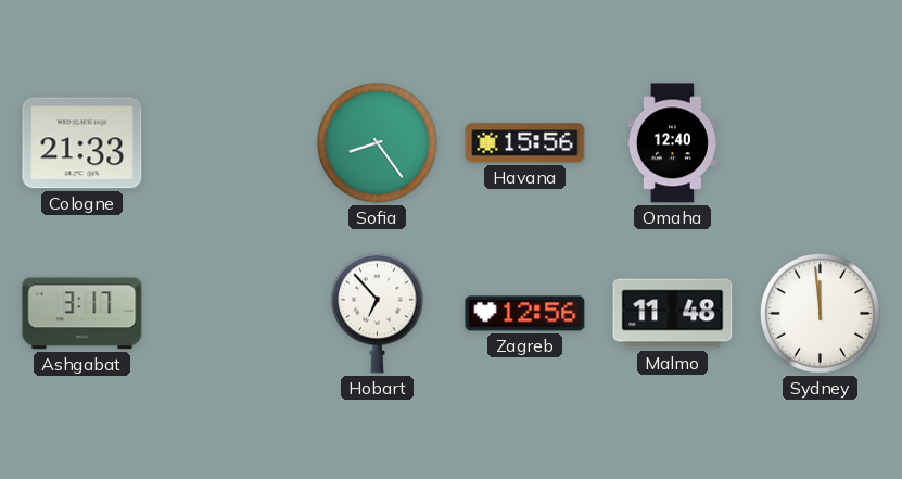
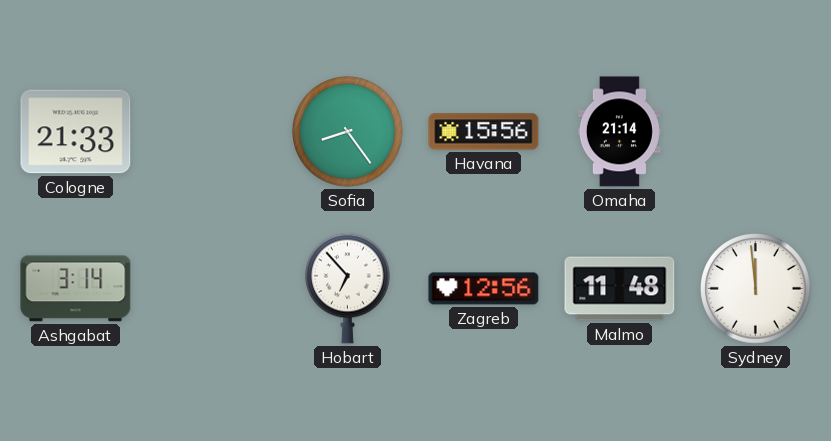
Omaha: 12:40 -> 21:14
Ashgabat: 3:17 -> 3:14
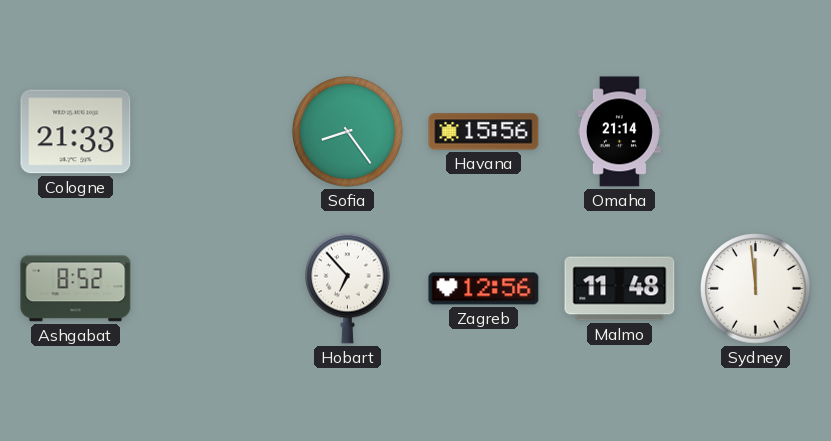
Ashgabat: 3:14 -> 8:52
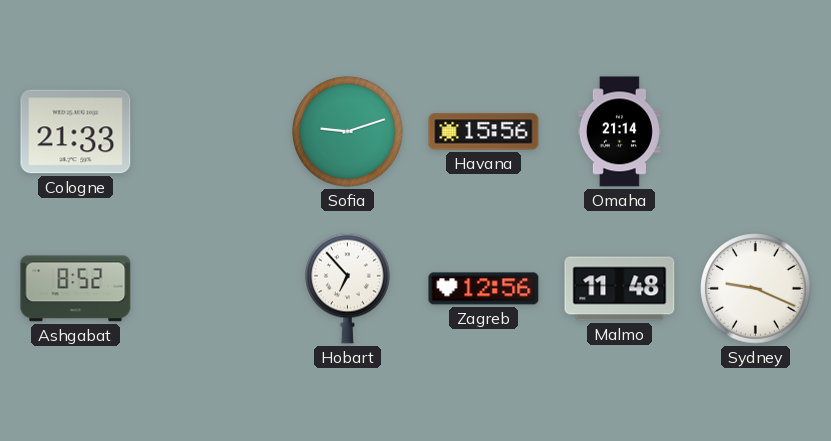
Sofia: 8:24 -> 9:12
Sydney: 11:59 -> 9:19
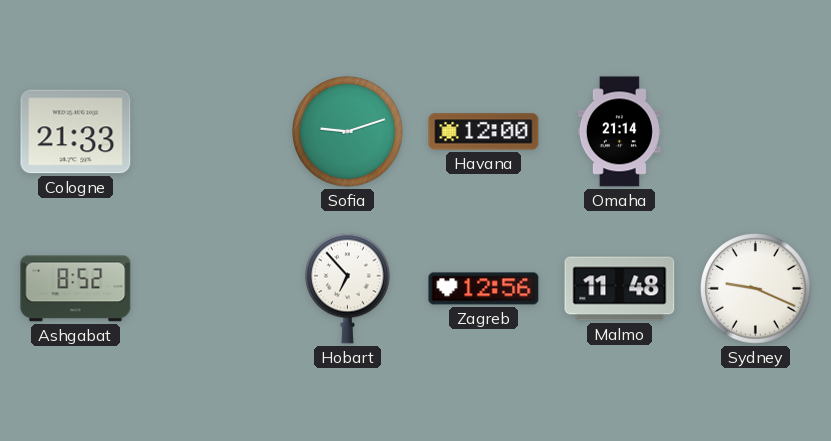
Havana: 15:56 -> 12:00
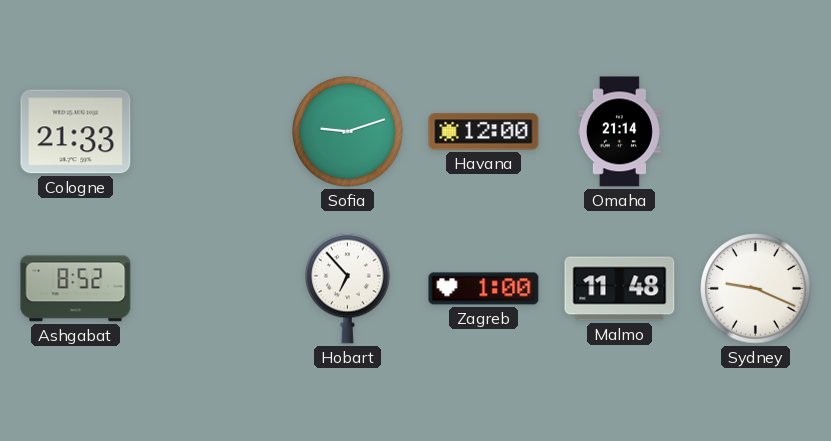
Zagreb: 12:56 -> 1:00
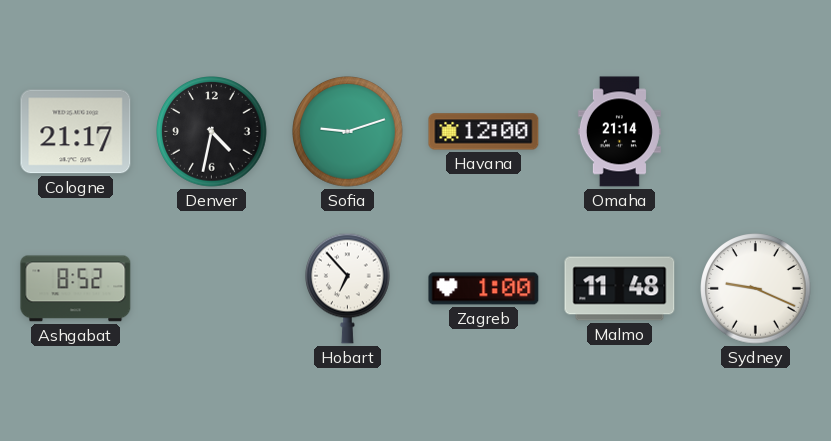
Cologne: 21:33 -> 21:17
Denver: none -> 4:32
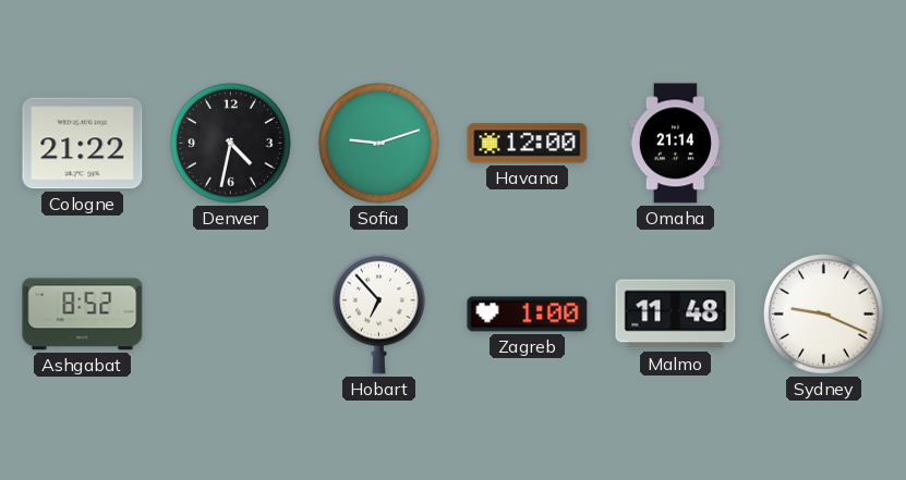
Cologne: 21:17 -> 21:22
